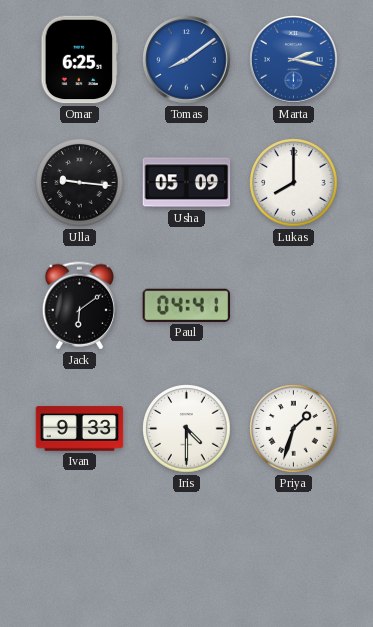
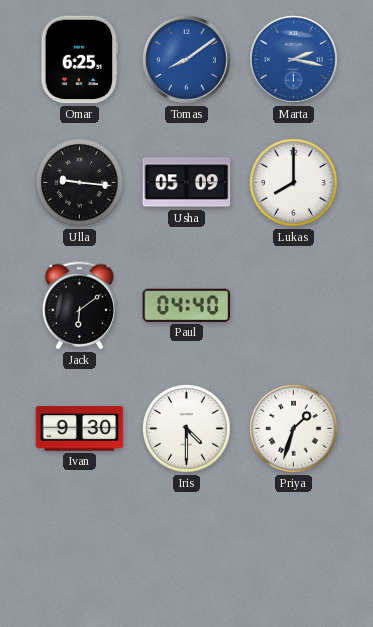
Paul: 04:41 -> 04:40
Ivan: 9:33 -> 9:30
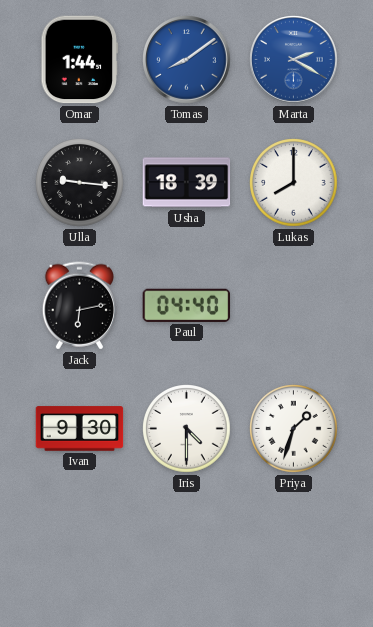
Omar: 6:25 -> 1:44
Marta: 2:17 -> 2:20
Usha: 05:09 -> 18:39
Jack: 6:09 -> 6:13
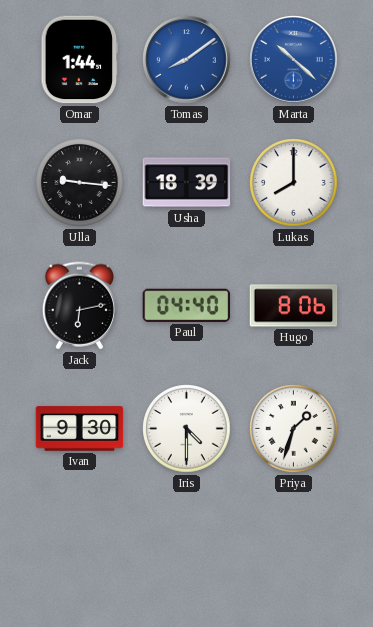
Marta: 2:20 -> 10:22
Hugo: none -> 8:06
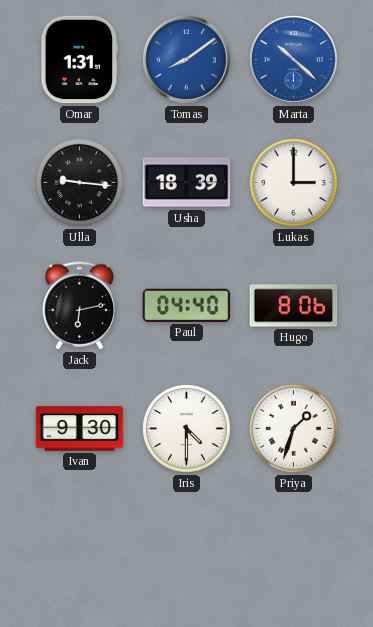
Omar: 1:44 -> 1:31
Lukas: 8:00 -> 3:00
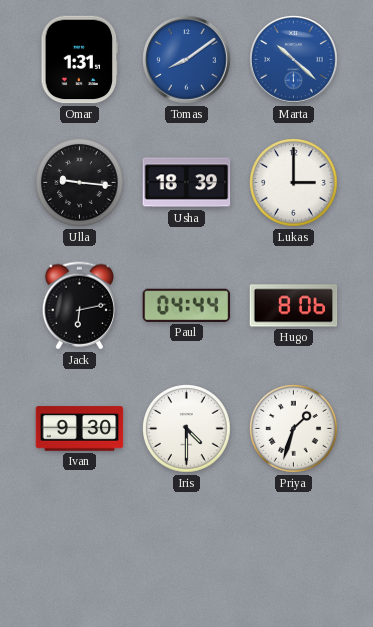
Paul: 04:40 -> 04:44
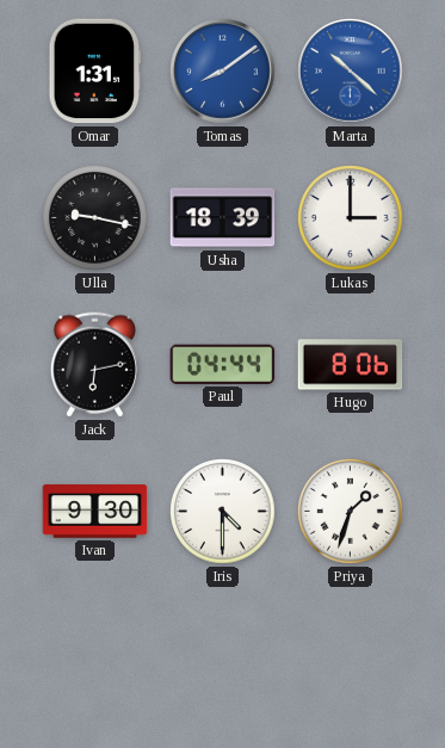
Ulla: 9:16 -> 9:17
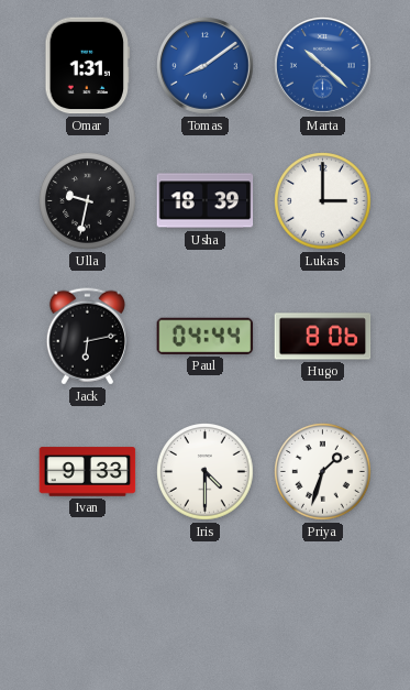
Ulla: 9:17 -> 9:32
Ivan: 9:30 -> 9:33
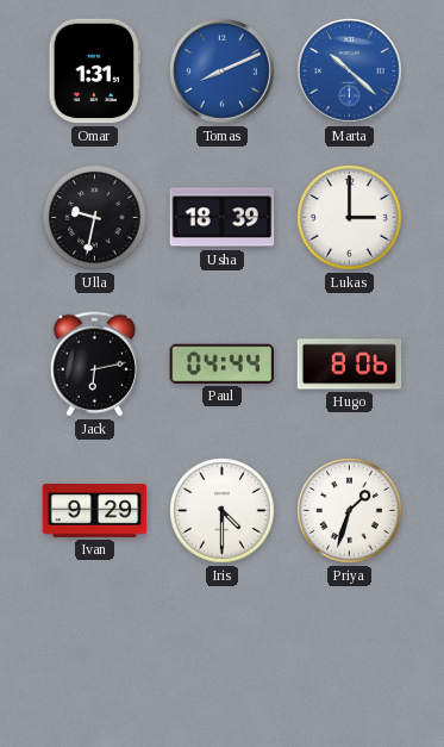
Tomas: 8:09 -> 8:11
Ivan: 9:33 -> 9:29
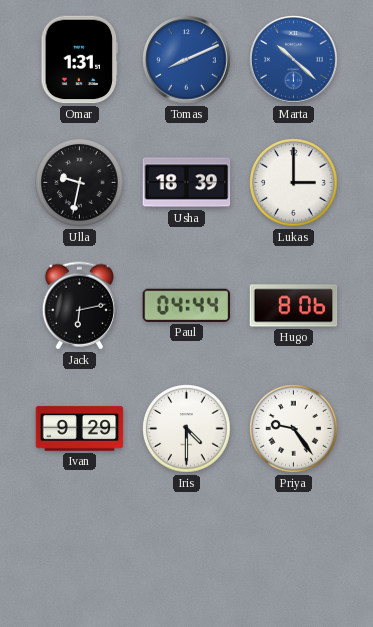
Priya: 1:33 -> 9:24
